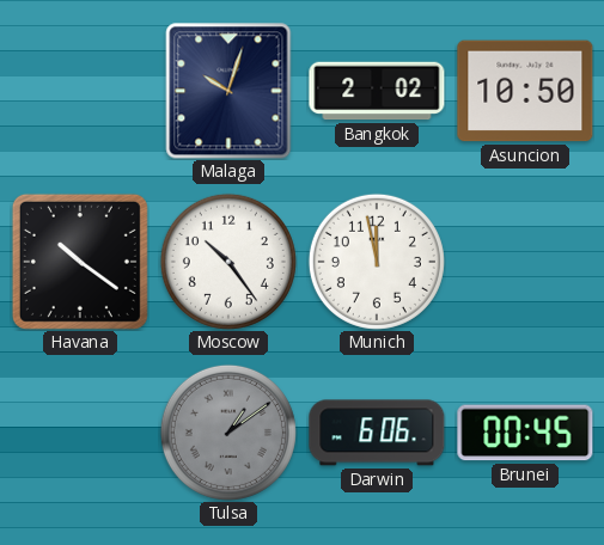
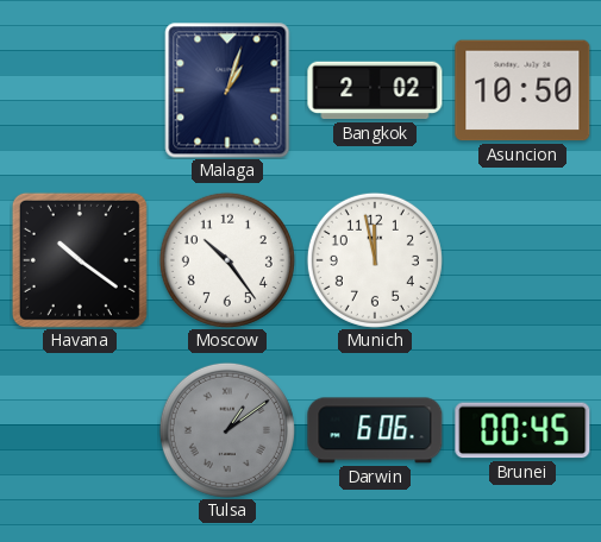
Malaga: 10:03 -> 1:03
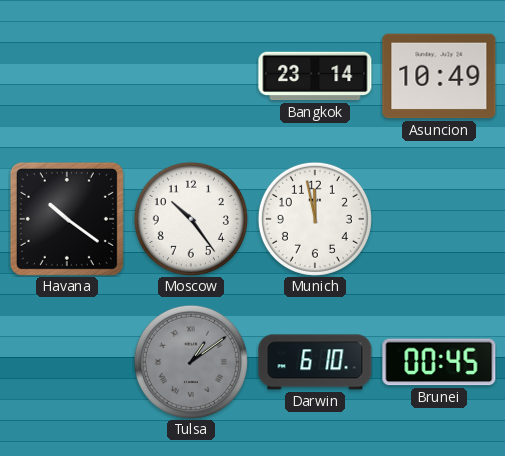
Malaga: 1:03 -> none
Bangkok: 2:02 -> 23:14
Asuncion: 10:50 -> 10:49
Darwin: 6:06 -> 6:10
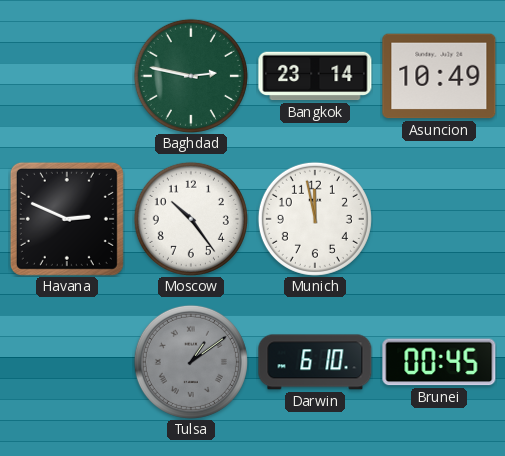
Baghdad: none -> 2:47
Havana: 10:21 -> 2:49
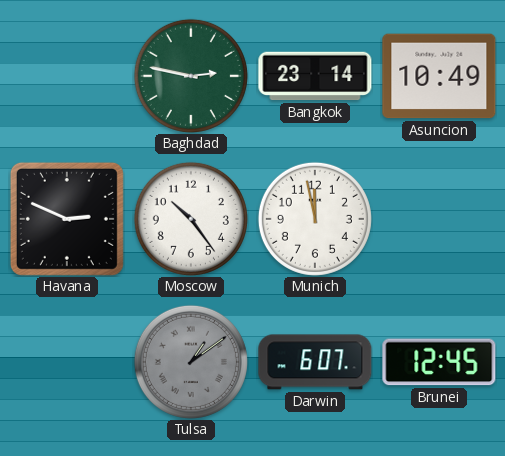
Darwin: 6:10 -> 6:07
Brunei: 00:45 -> 12:45
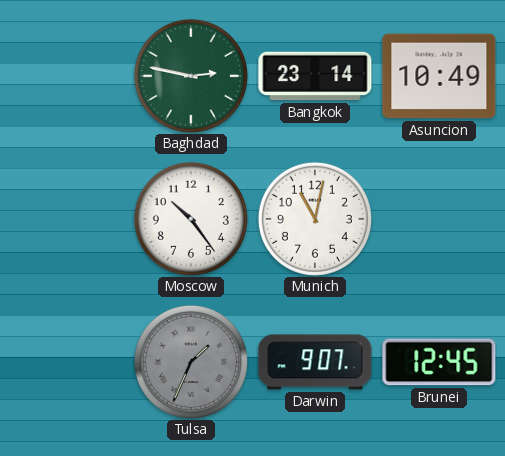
Havana: 2:49 -> none
Munich: 11:58 -> 11:02
Tulsa: 1:09 -> 1:34
Darwin: 6:07 -> 9:07
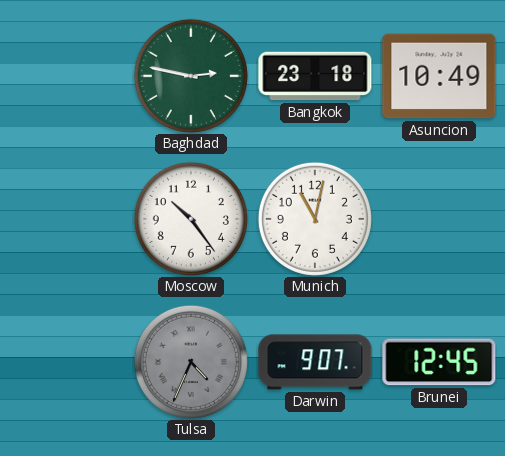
Bangkok: 23:14 -> 23:18
Tulsa: 1:34 -> 4:34
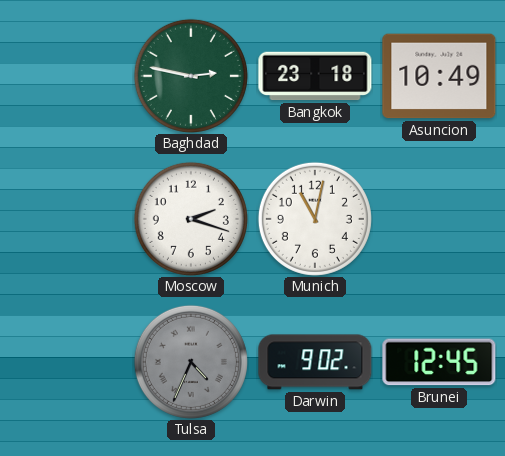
Moscow: 10:24 -> 2:18
Darwin: 9:07 -> 9:02
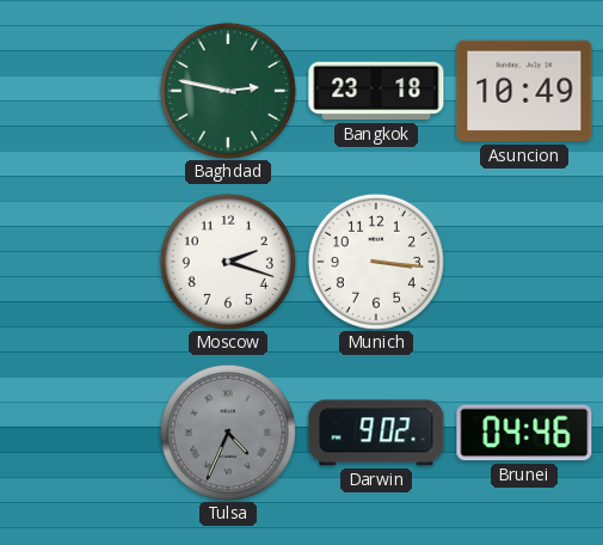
Munich: 11:02 -> 3:16
Brunei: 12:45 -> 04:46
